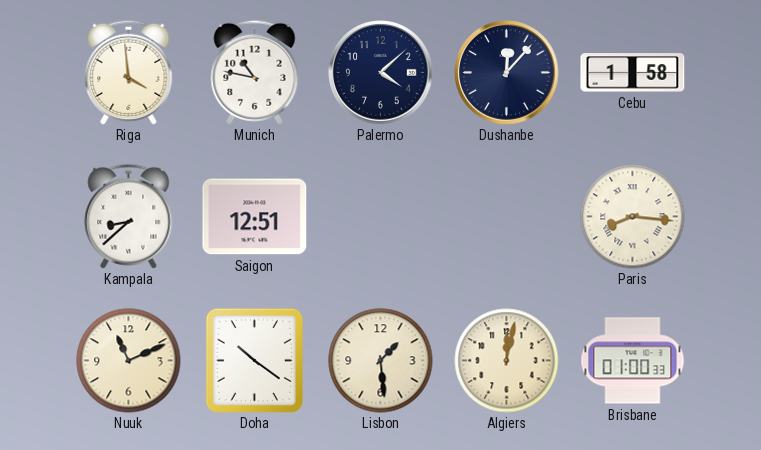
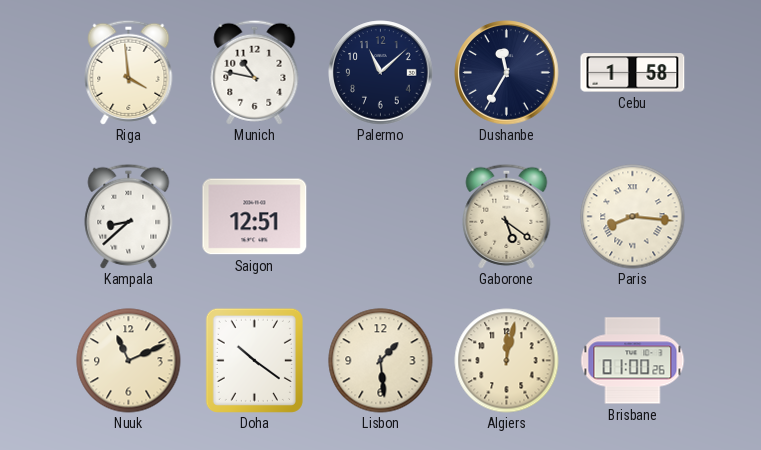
Palermo: 4:08 -> 11:08
Dushanbe: 12:07 -> 11:35
Gaborone: none -> 5:21
Brisbane: 01:00:33 -> 01:00:26
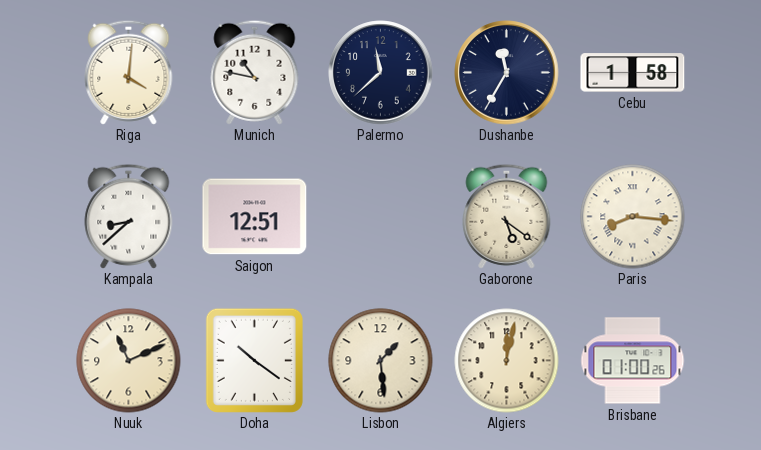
Riga: 3:59 -> 4:01
Palermo: 11:08 -> 11:38
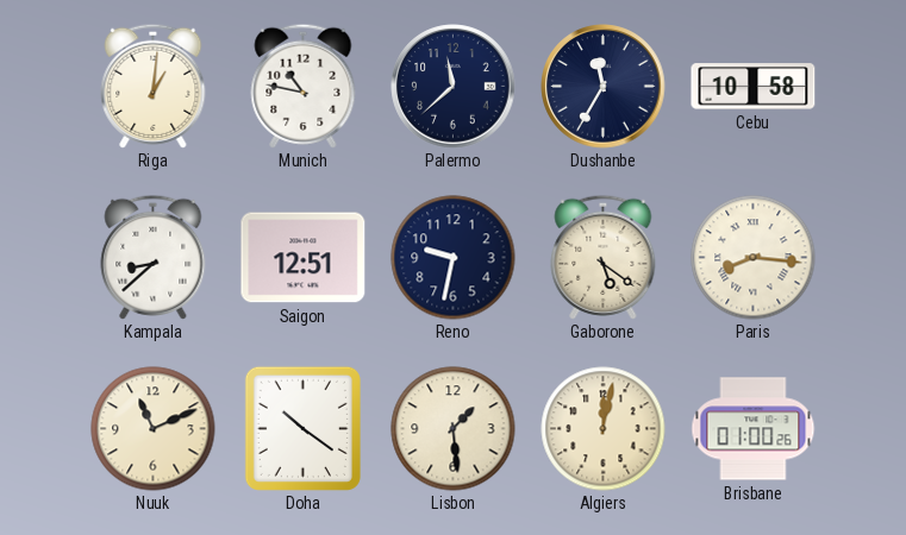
Riga: 4:01 -> 1:01
Cebu: 1:58 -> 10:58
Reno: none -> 9:32
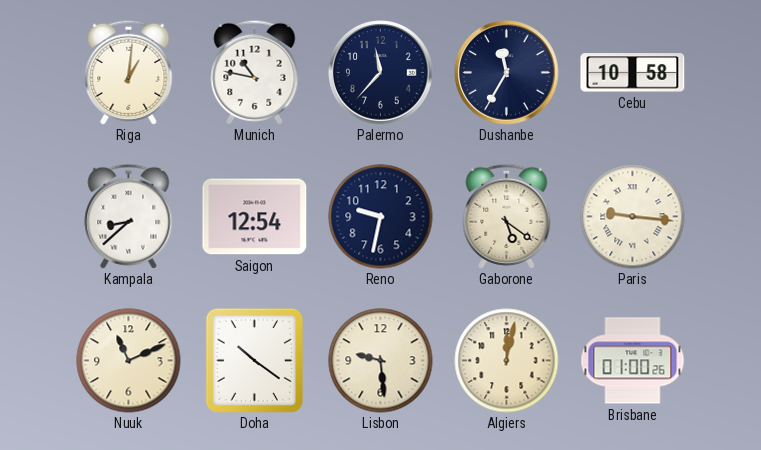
Palermo: 11:38 -> 11:37
Saigon: 12:51 -> 12:54
Paris: 8:16 -> 9:16
Lisbon: 1:29 -> 9:29
